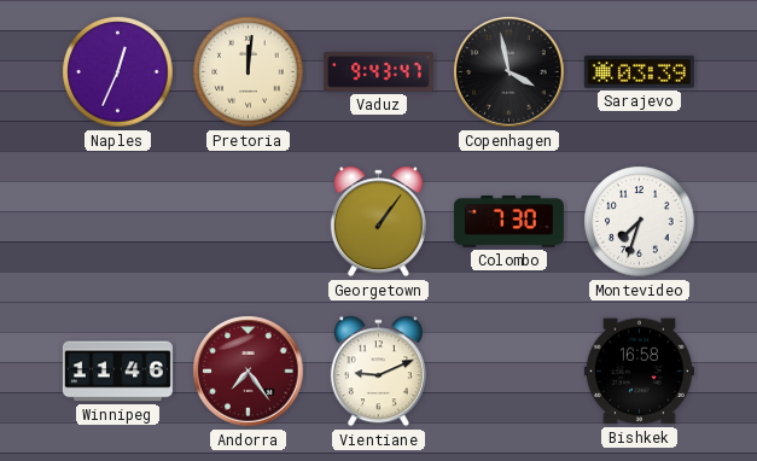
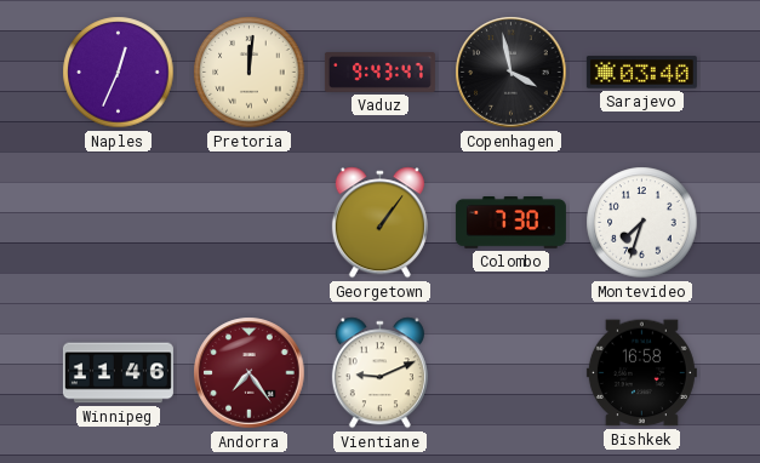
Sarajevo: 03:39 -> 03:40
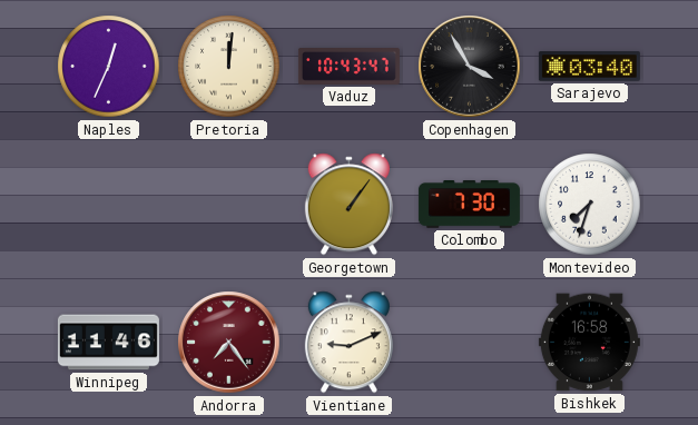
Vaduz: 9:43 -> 10:43
Copenhagen: 3:58 -> 3:55
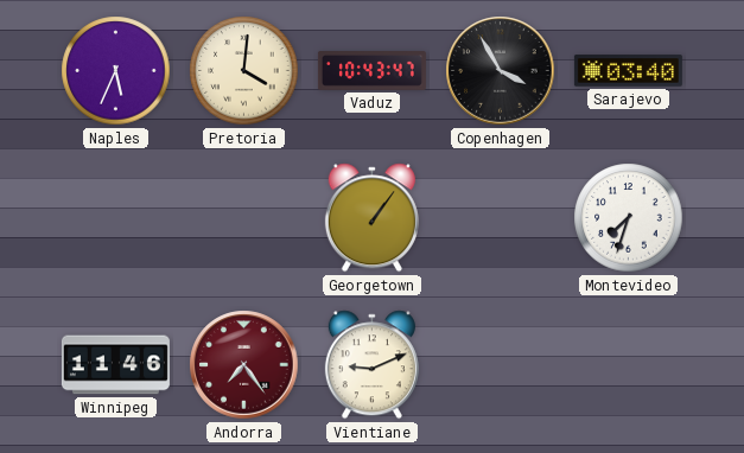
Naples: 12:34 -> 5:34
Pretoria: 12:01 -> 4:01
Colombo: 7:30 -> none
Bishkek: 16:58 -> none
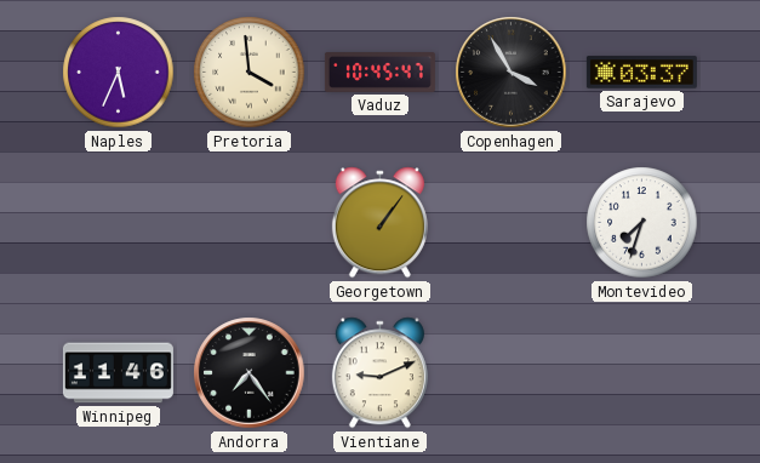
Pretoria: 4:01 -> 3:59
Vaduz: 10:43 -> 10:45
Sarajevo: 03:40 -> 03:37
Andorra dial: burgundy -> black
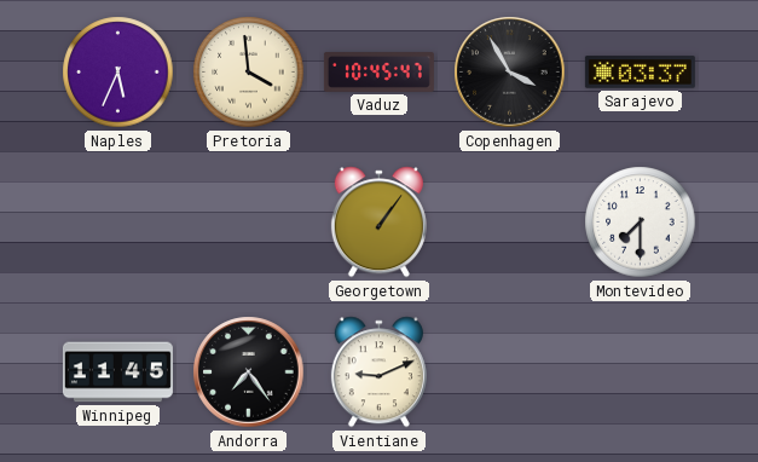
Montevideo: 7:33 -> 7:30
Winnipeg: 11:46 -> 11:45
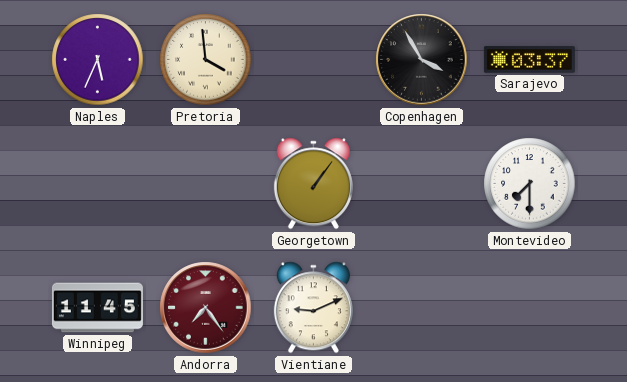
Vaduz: 10:45 -> none
Andorra dial: black -> burgundy
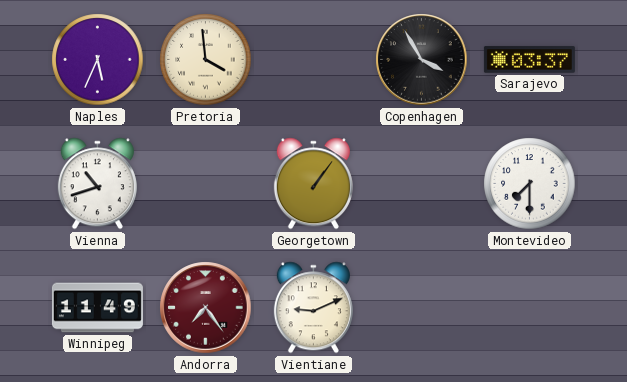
Vienna: none -> 10:42
Winnipeg: 11:45 -> 11:49
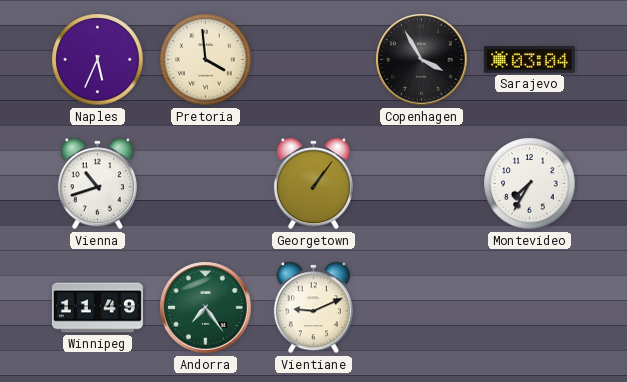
Sarajevo: 03:37 -> 03:04
Montevideo: 7:30 -> 7:35
Andorra dial: burgundy -> green
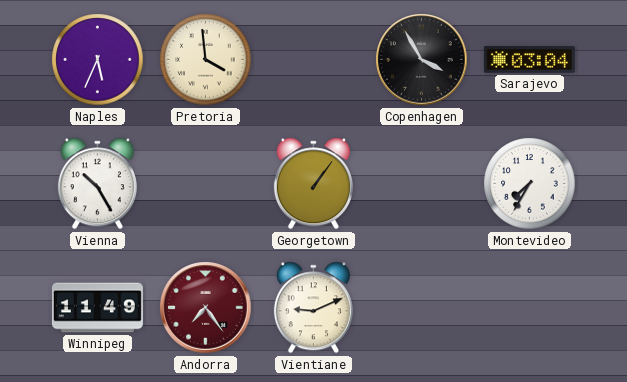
Vienna: 10:42 -> 10:25
Andorra dial: green -> burgundy
